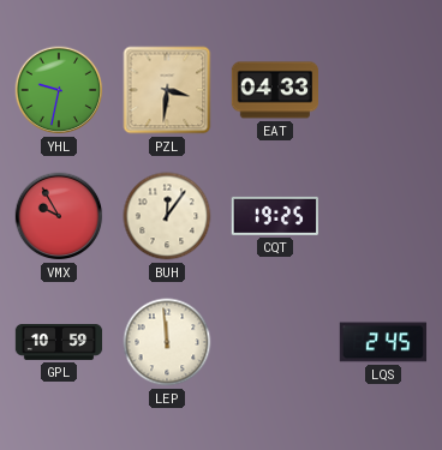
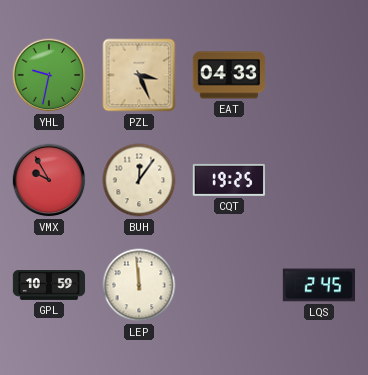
PZL: 3:31 -> 3:26
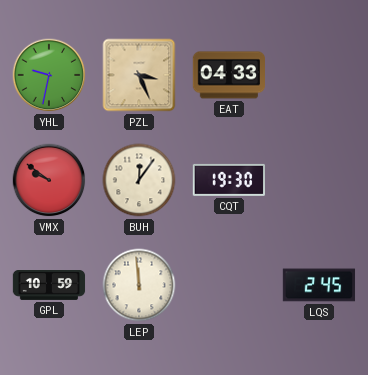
VMX: 9:55 -> 9:51
CQT: 19:25 -> 19:30
